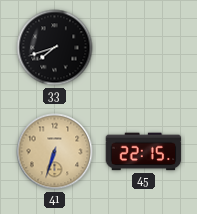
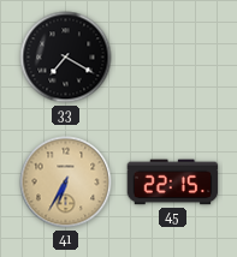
33: 7:42 -> 7:20
41: 6:33 -> 6:35
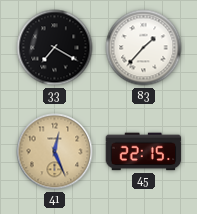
83: none -> 1:37
41: 6:35 -> 12:26
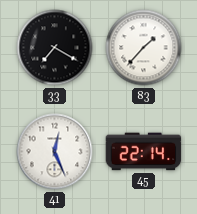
41 dial: champagne -> white
45: 22:15 -> 22:14
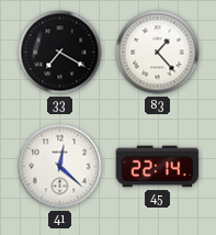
83: 1:37 -> 1:23
41: 12:26 -> 12:22
